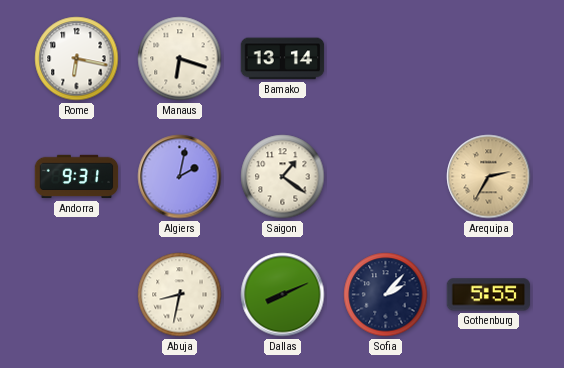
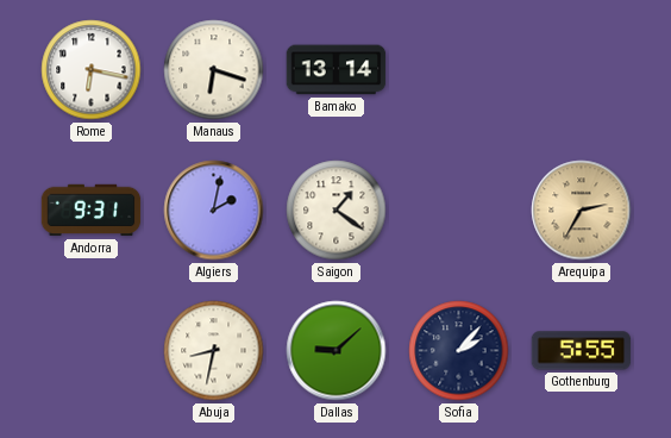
Dallas: 8:11 -> 9:08
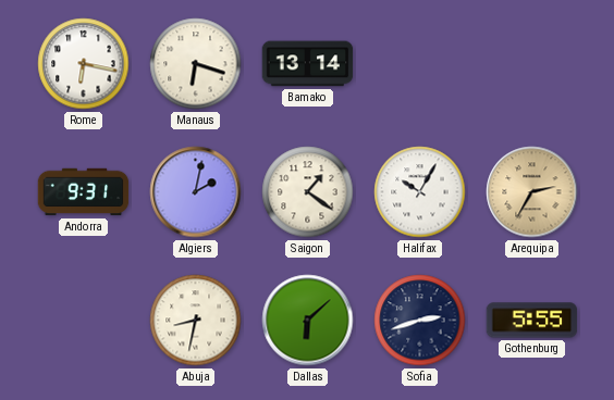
Halifax: none -> 10:05
Dallas: 9:08 -> 6:08
Sofia: 2:07 -> 2:42
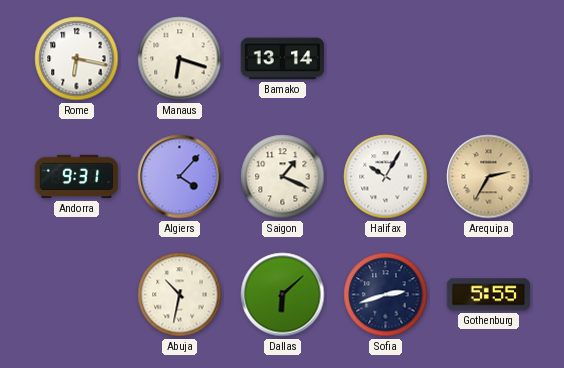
Algiers: 2:02 -> 4:07
Saigon: 1:21 -> 1:19
Abuja: 8:32 -> 10:32
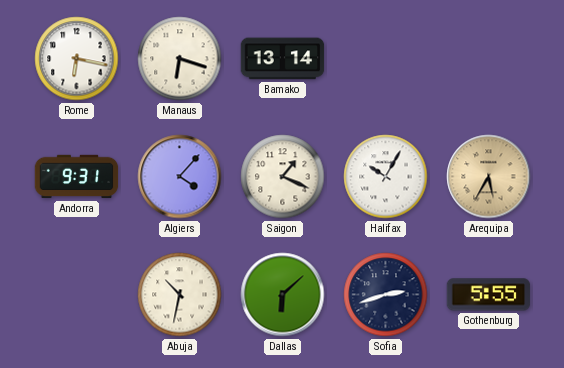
Arequipa: 2:35 -> 5:35
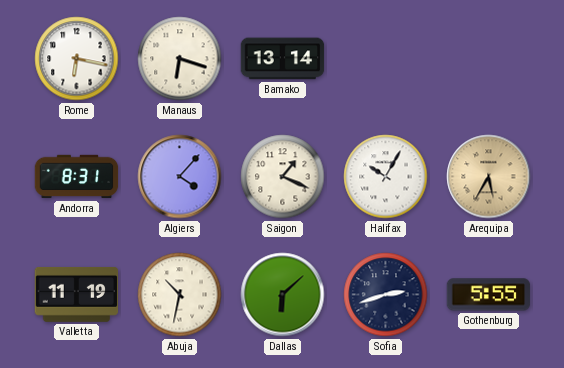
Andorra: 9:31 -> 8:31
Valletta: none -> 11:19
